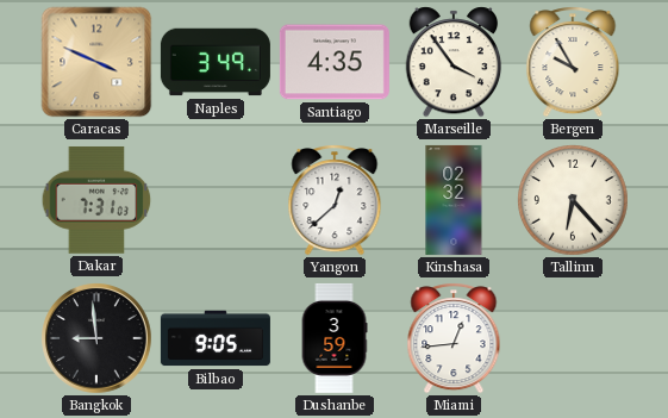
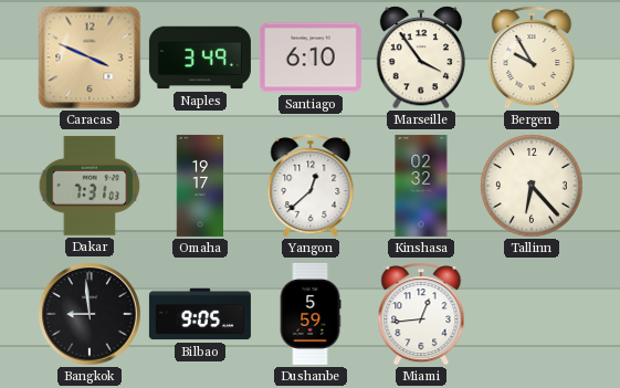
Santiago: 4:35 -> 6:10
Omaha: none -> 19:17
Dushanbe: 3:59 -> 5:59
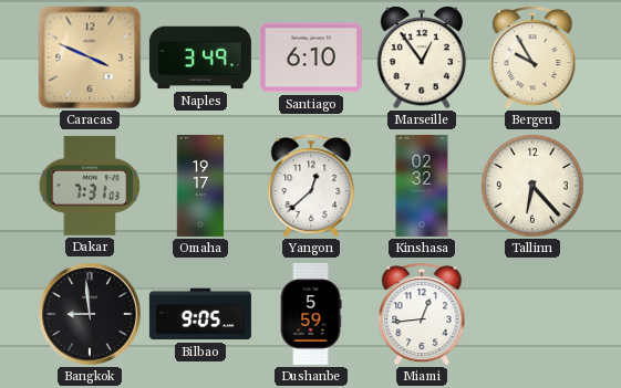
Marseille: 3:54 -> 12:54
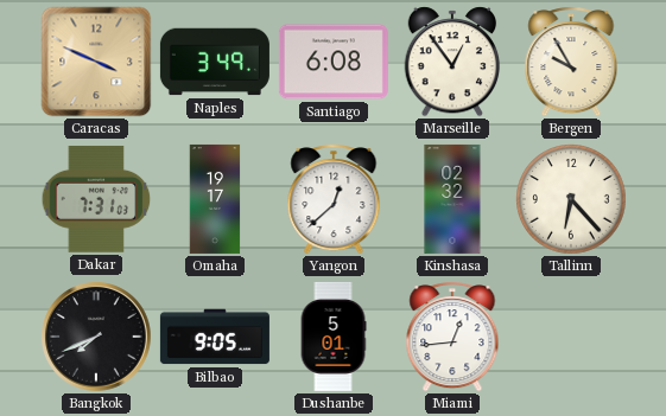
Santiago: 6:10 -> 6:08
Bangkok: 8:59 -> 7:41
Dushanbe: 5:59 -> 5:01
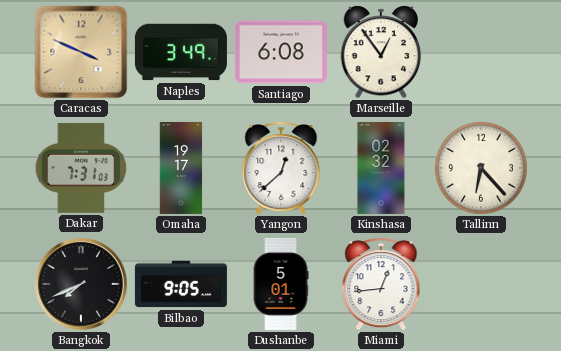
Bergen: 9:55 -> none
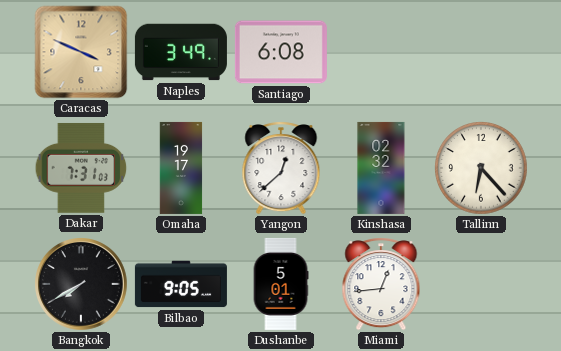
Marseille: 12:54 -> none
Bangkok: 7:41 -> 7:40
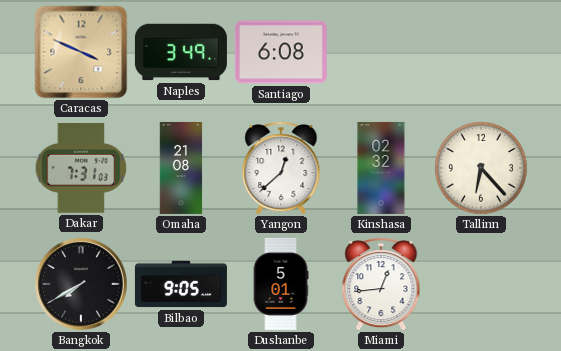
Omaha: 19:17 -> 21:08
